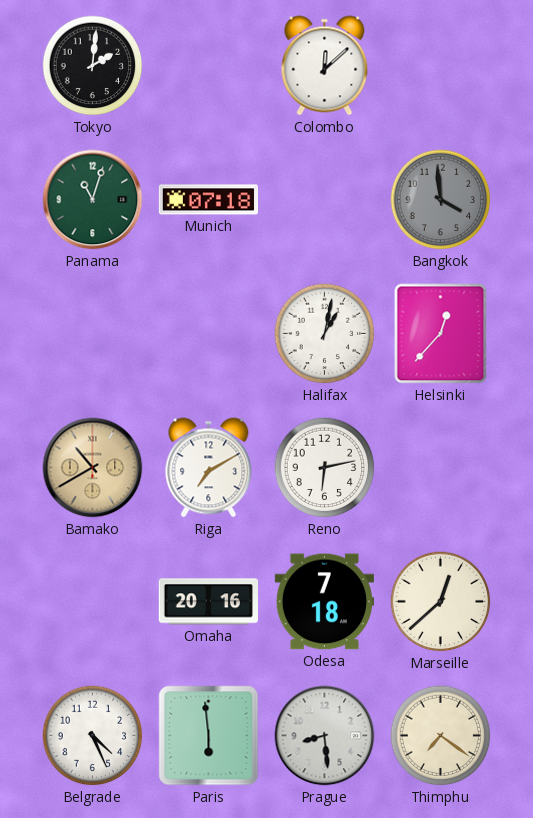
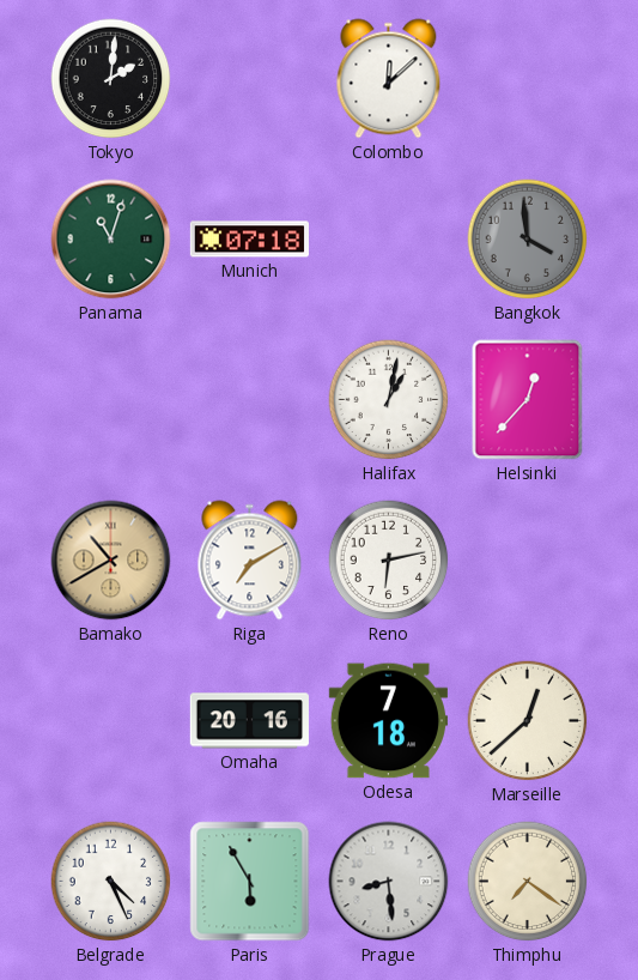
Paris: 5:59 -> 5:55
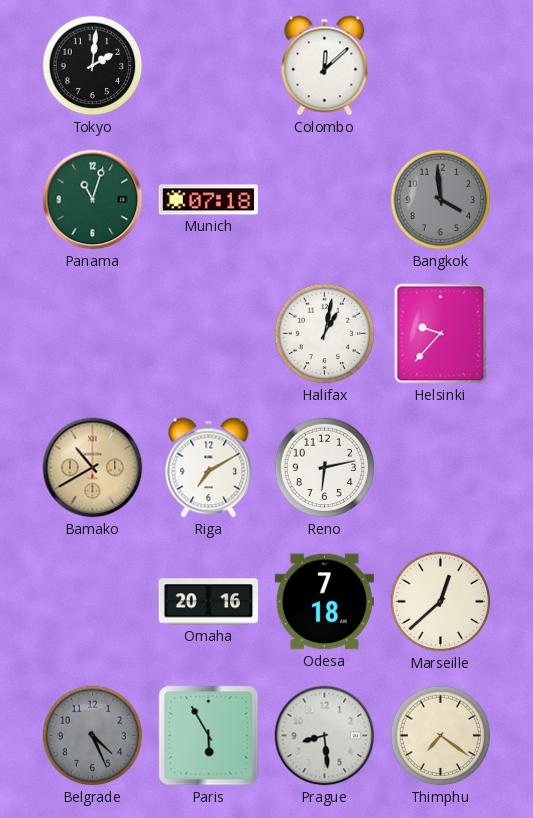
Helsinki: 12:37 -> 9:37
Belgrade dial: white -> grey
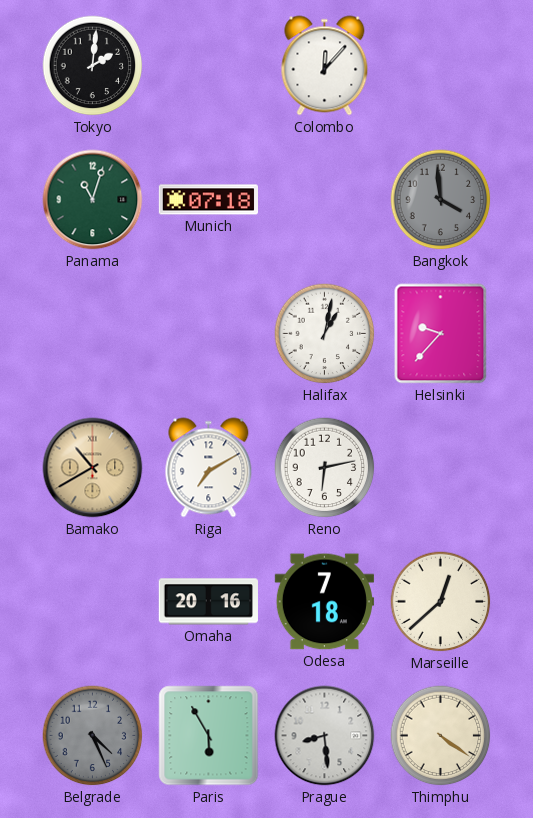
Colombo: 12:08 -> 12:07
Thimphu: 7:21 -> 4:21
